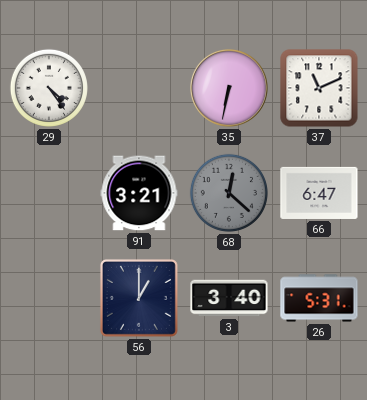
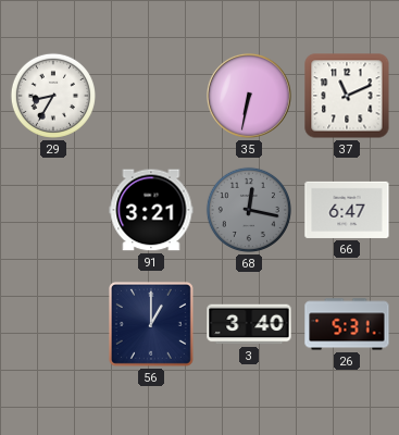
29: 4:24 -> 8:35
68: 12:22 -> 12:17
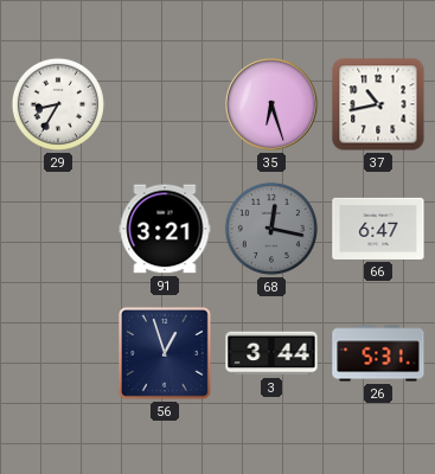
35: 6:32 -> 6:27
37: 11:11 -> 10:43
56: 1:00 -> 12:57
3: 3:40 -> 3:44
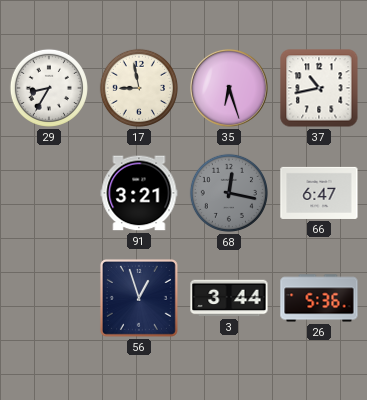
17: none -> 8:58
26: 5:31 -> 5:36
